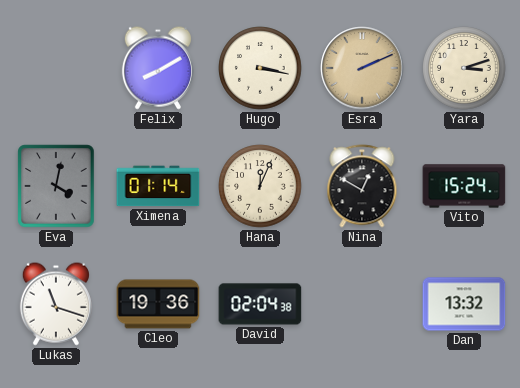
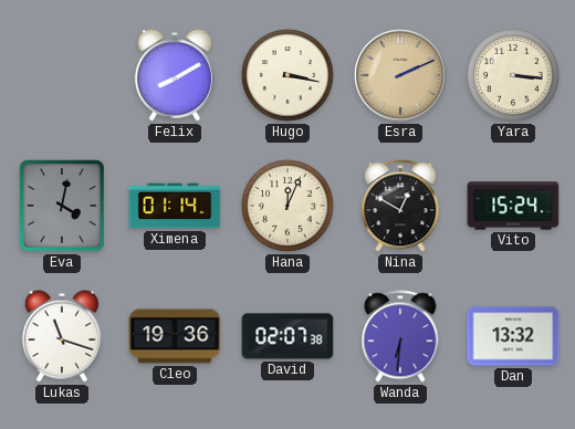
Yara: 3:12 -> 3:16
David: 02:04 -> 02:07
Wanda: none -> 6:31
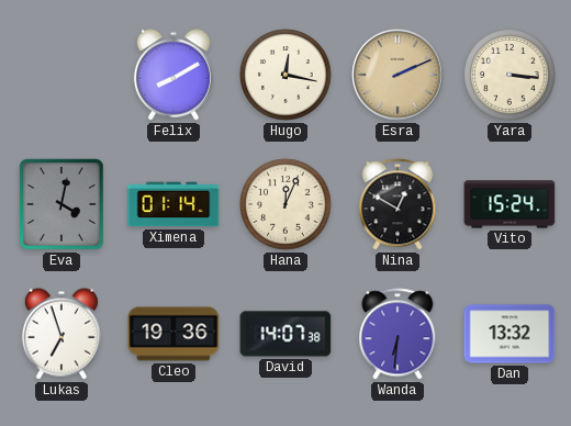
Hugo: 3:17 -> 12:17
Lukas: 11:18 -> 6:57
David: 02:07 -> 14:07
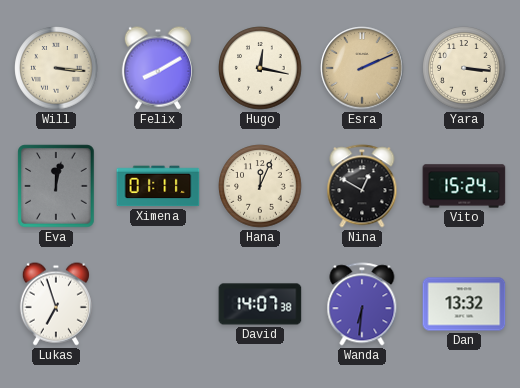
Will: none -> 3:16
Eva: 4:02 -> 12:02
Ximena: 01:14 -> 01:11
Cleo: 19:36 -> none
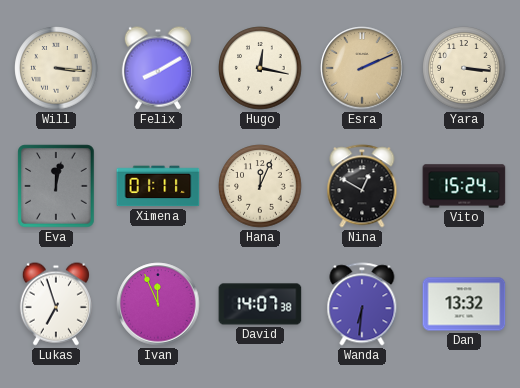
Ivan: none -> 11:56
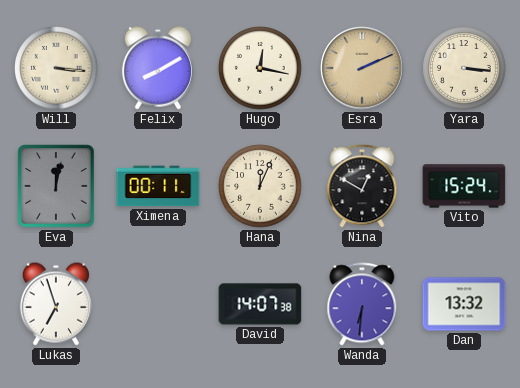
Ximena: 01:11 -> 00:11
Ivan: 11:56 -> none
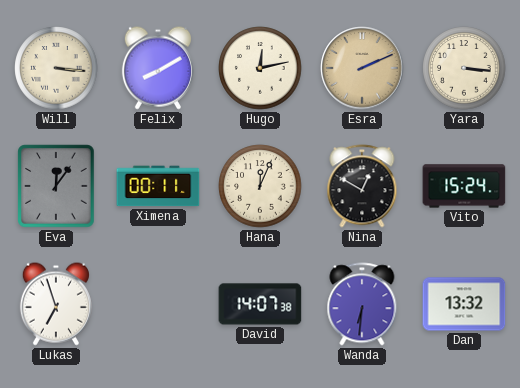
Hugo: 12:17 -> 12:13
Eva: 12:02 -> 12:06
